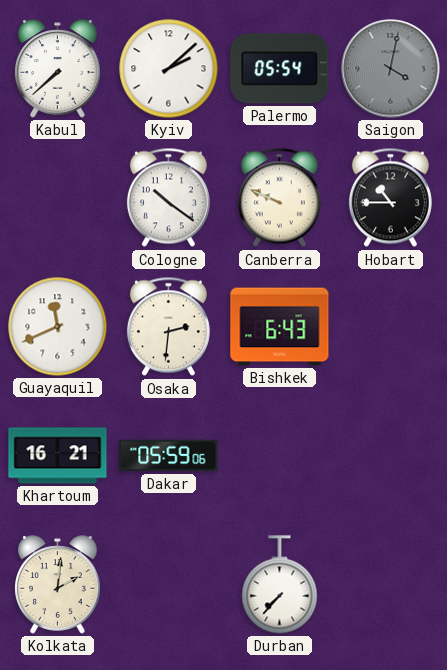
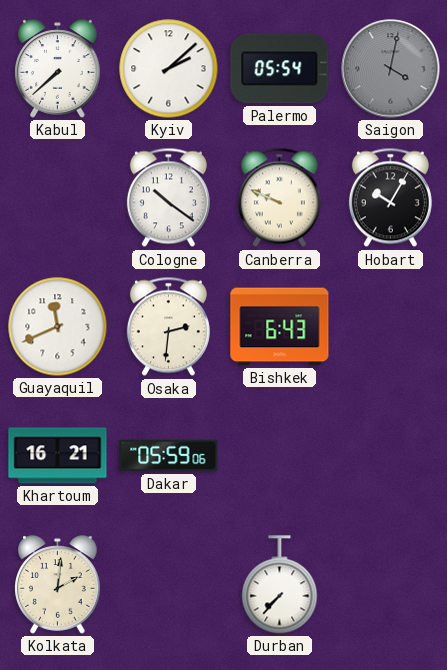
Hobart: 10:45 -> 10:05
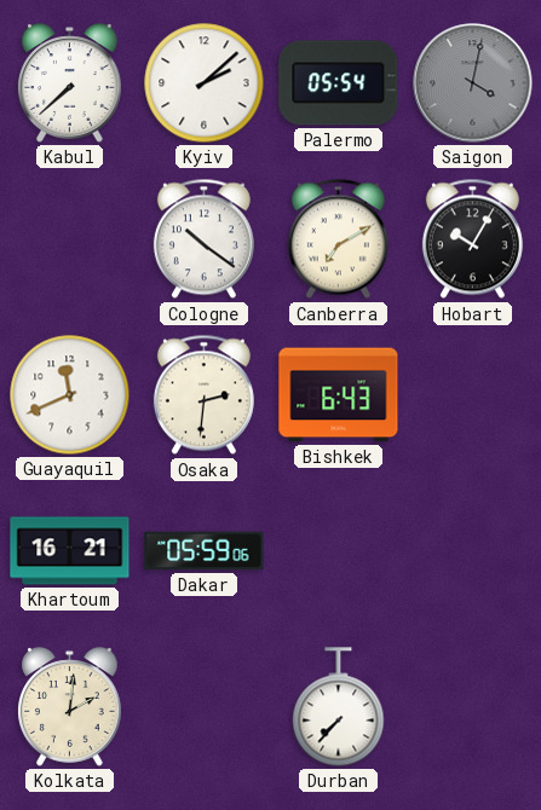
Canberra: 9:49 -> 7:10
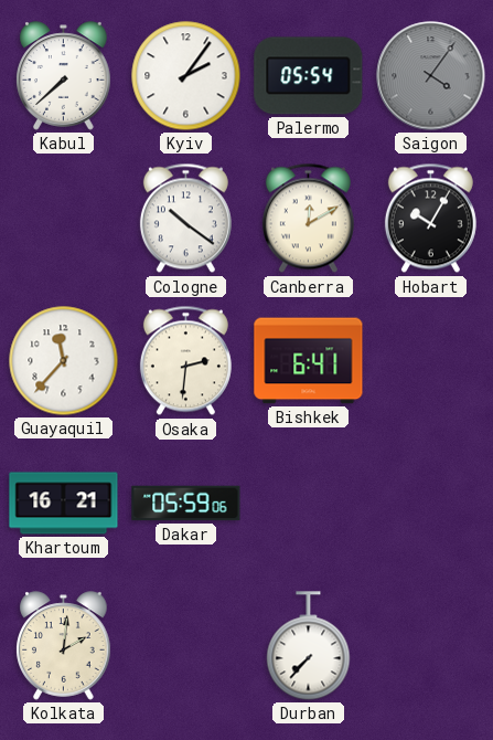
Kyiv: 2:08 -> 2:06
Saigon: 4:02 -> 4:06
Canberra: 7:10 -> 12:10
Guayaquil: 11:41 -> 11:37
Bishkek: 6:43 -> 6:41
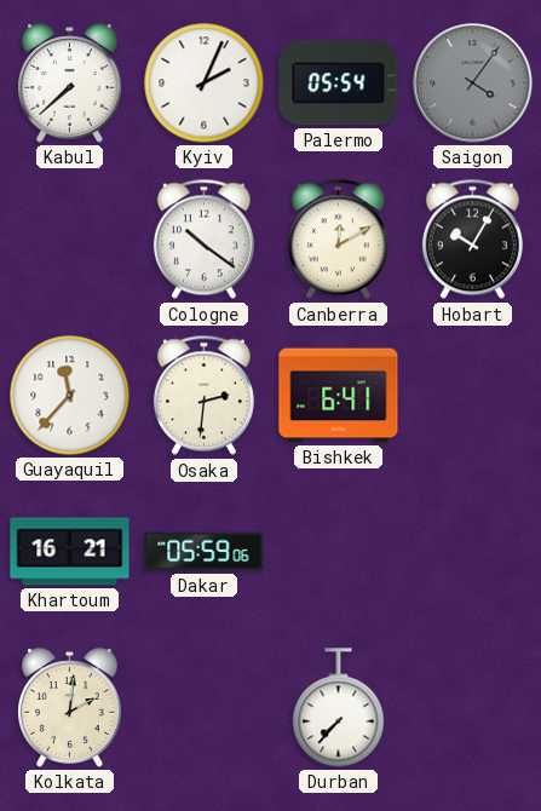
Kyiv: 2:06 -> 2:04
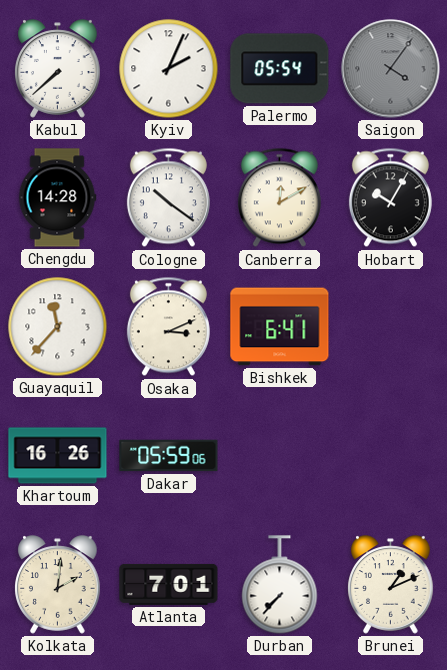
Chengdu: none -> 14:28
Osaka: 2:31 -> 3:11
Khartoum: 16:21 -> 16:26
Atlanta: none -> 7:01
Brunei: none -> 1:11
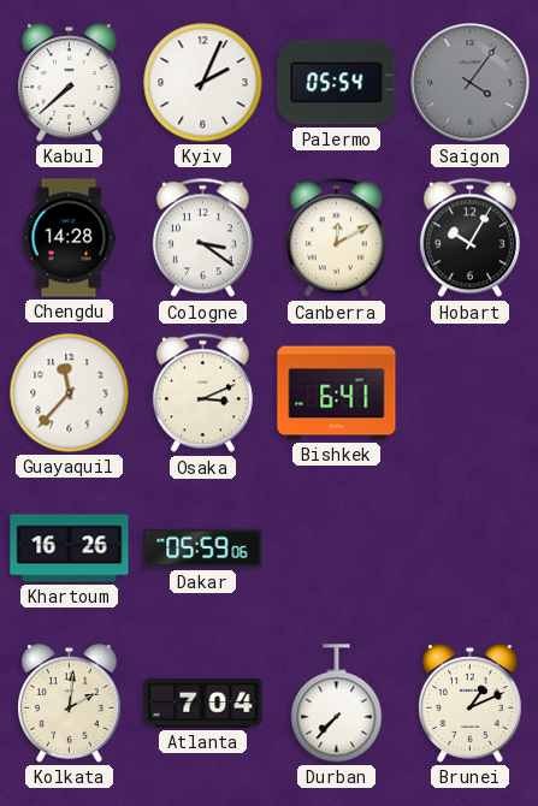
Cologne: 10:21 -> 3:21
Atlanta: 7:01 -> 7:04
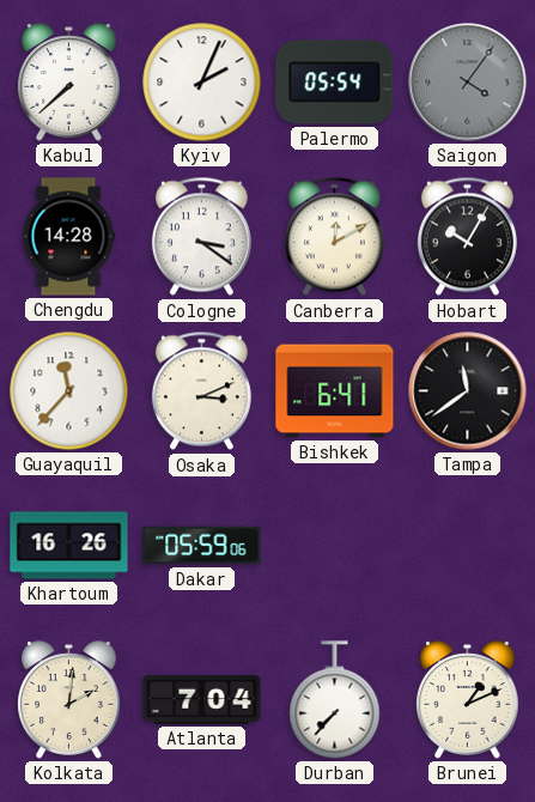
Tampa: none -> 11:39
